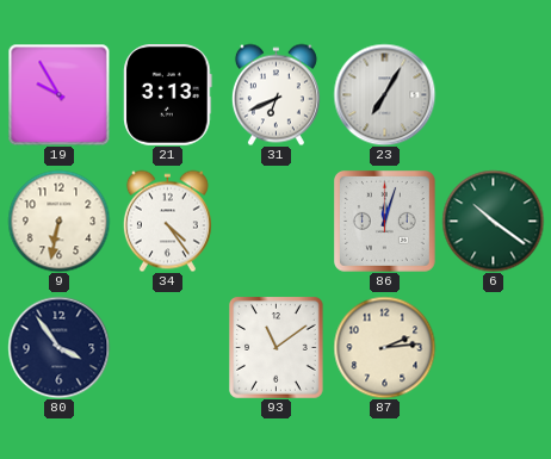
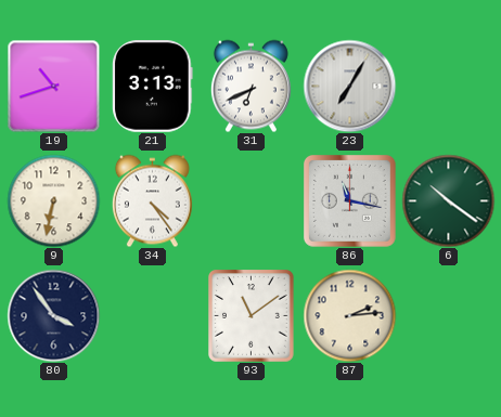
19: 9:55 -> 10:42
86: 12:03 -> 11:17
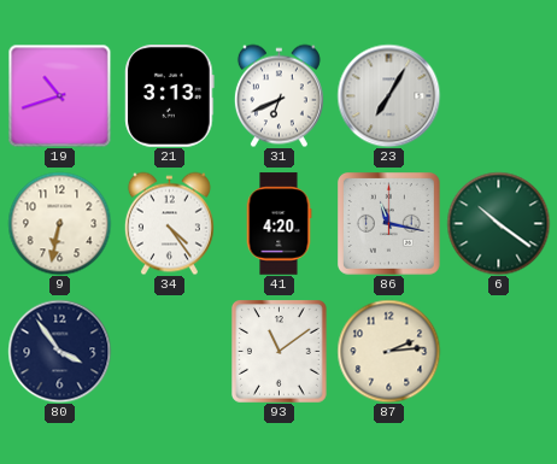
41: none -> 4:20
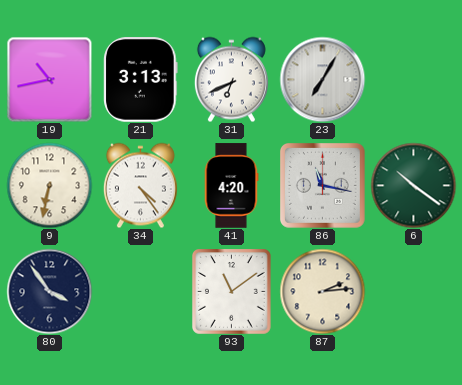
19: 10:42 -> 10:43
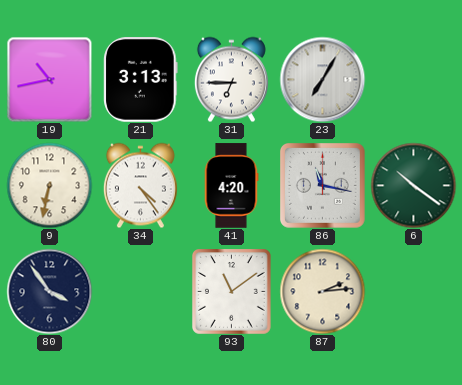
31: 6:41 -> 6:45
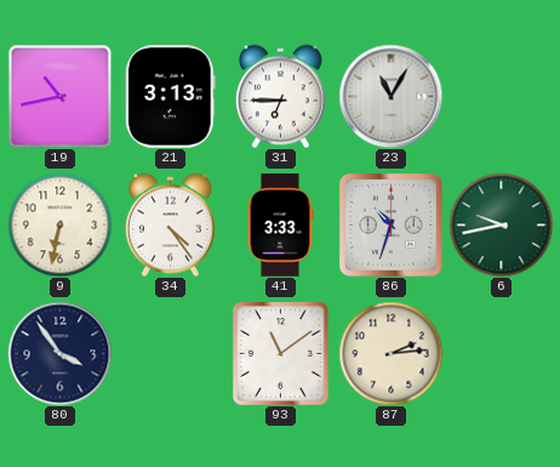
23: 7:05 -> 11:05
41: 4:20 -> 3:33
86: 11:17 -> 10:33
6: 10:21 -> 9:43
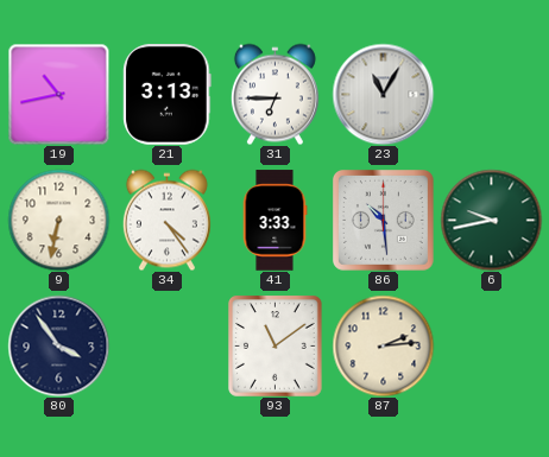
86: 10:33 -> 10:29
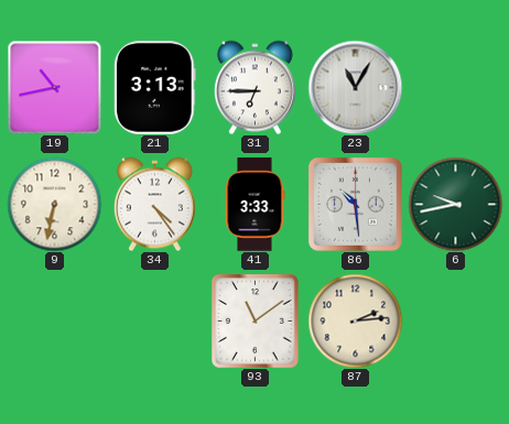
80: 3:54 -> none
